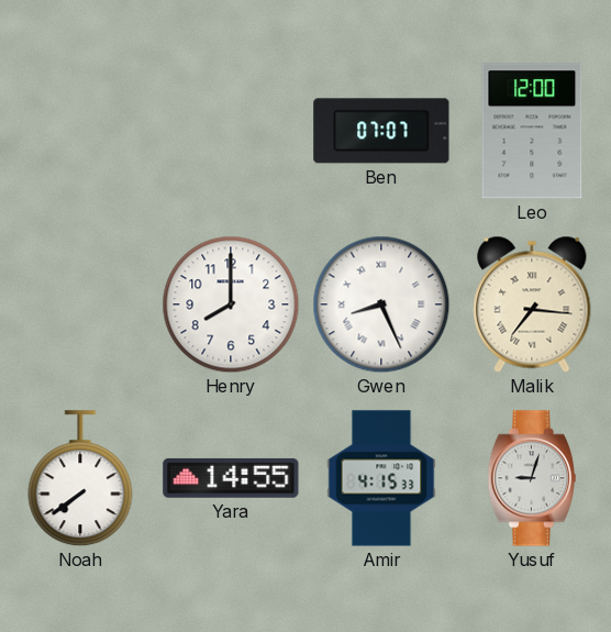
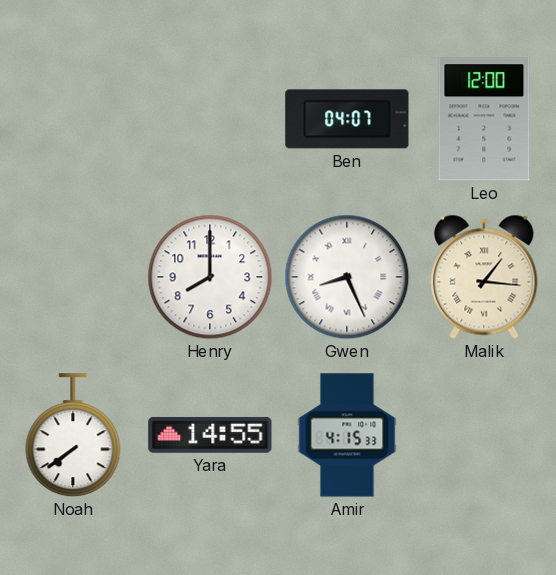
Ben: 07:07 -> 04:07
Malik: 7:16 -> 1:16
Yusuf: 9:03 -> none
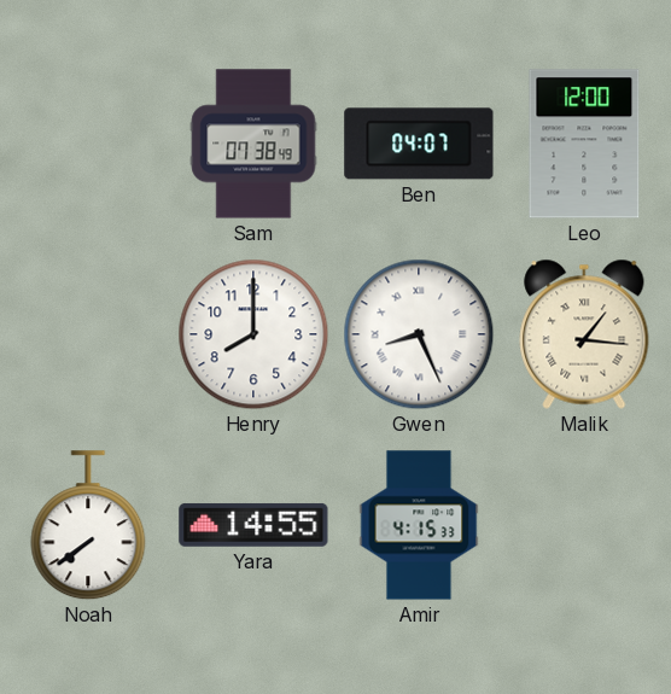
Sam: none -> 07:38
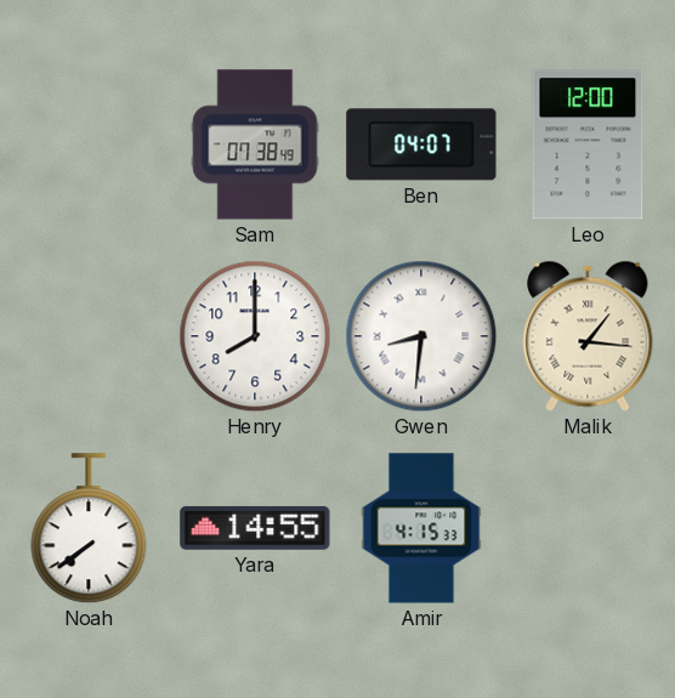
Gwen: 8:26 -> 8:31
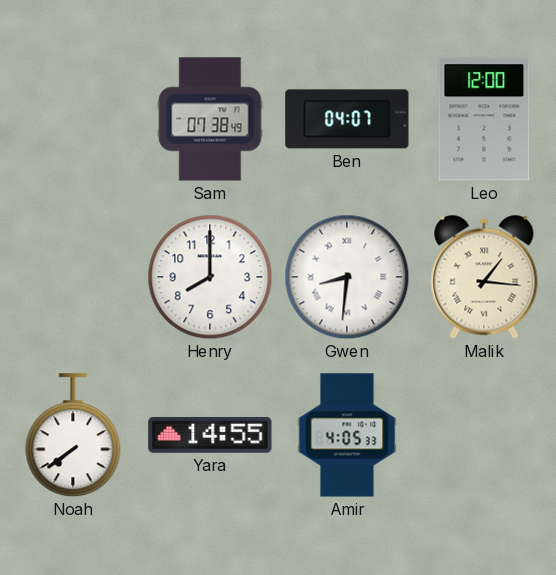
Amir: 4:15 -> 4:05
